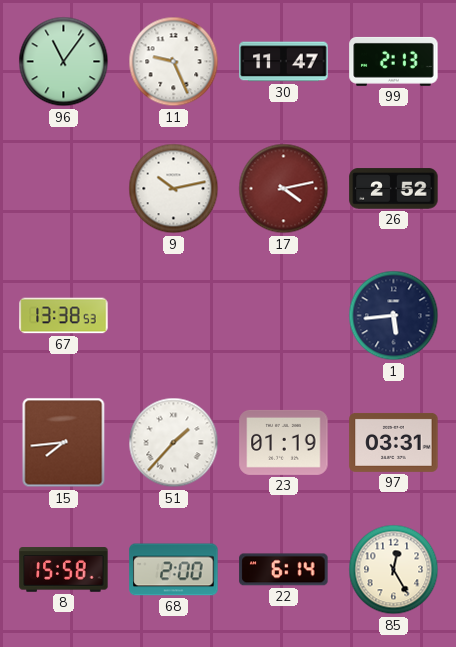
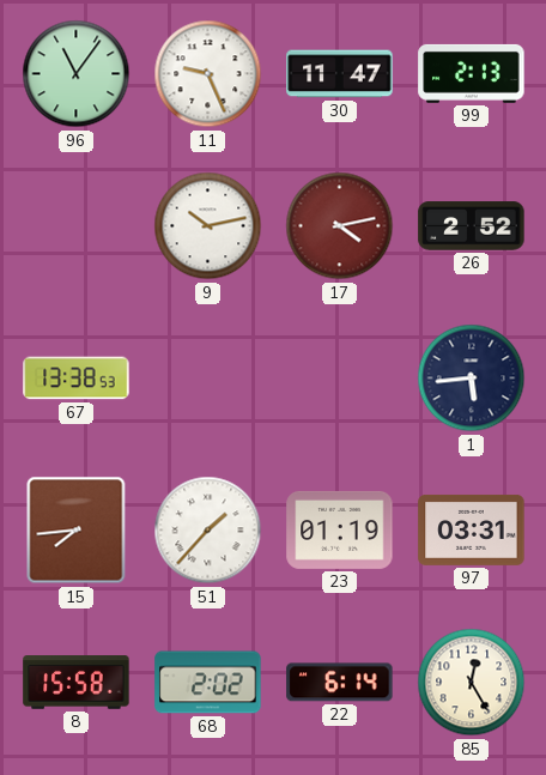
68: 2:00 -> 2:02
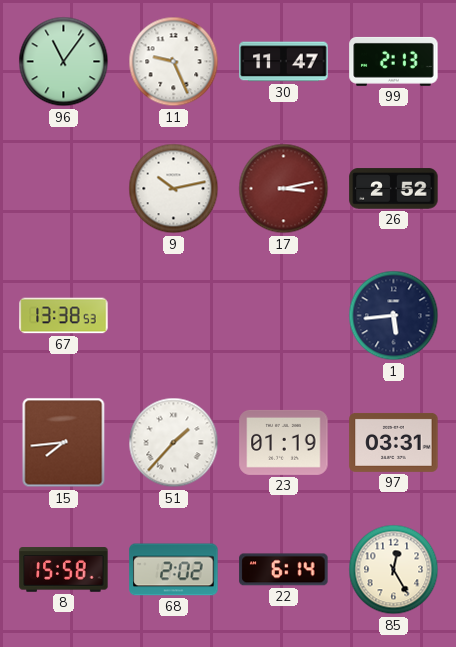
17: 4:13 -> 3:13
